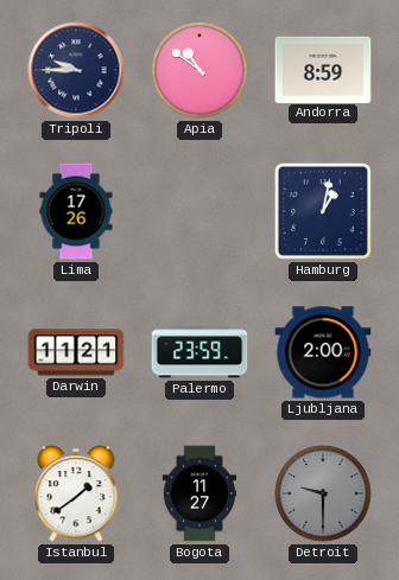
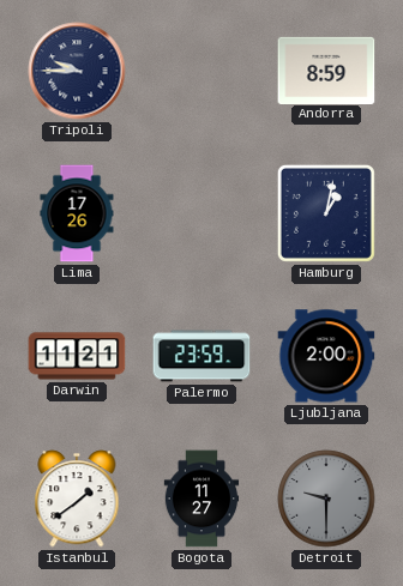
Apia: 10:51 -> none
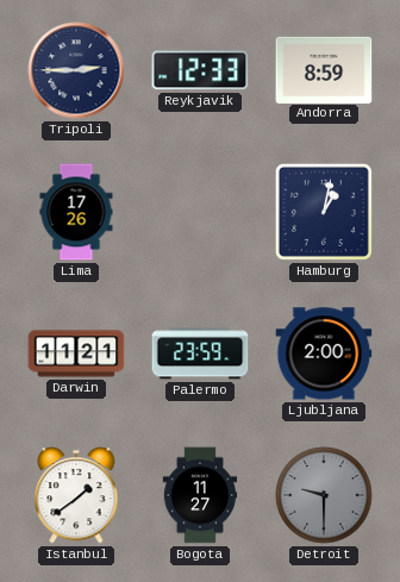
Tripoli: 9:45 -> 2:45
Reykjavik: none -> 12:33
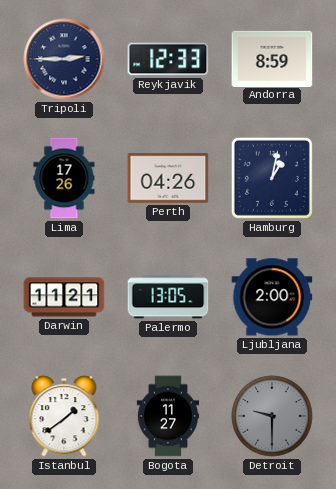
Perth: none -> 04:26
Palermo: 23:59 -> 13:05
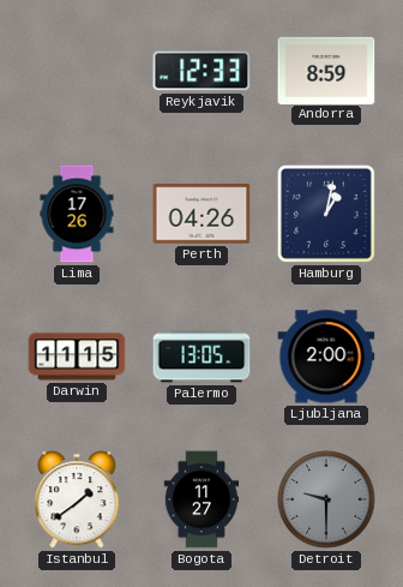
Tripoli: 2:45 -> none
Darwin: 11:21 -> 11:15
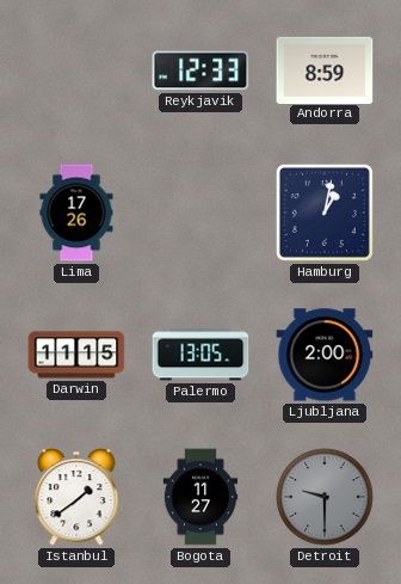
Perth: 04:26 -> none
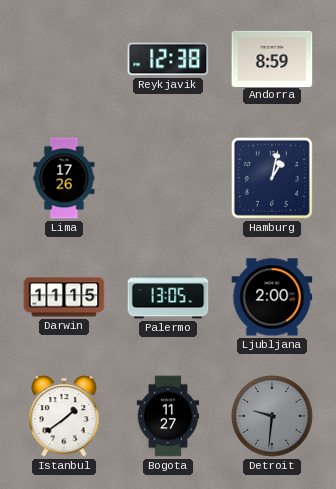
Reykjavik: 12:33 -> 12:38
Detroit: 9:30 -> 9:31
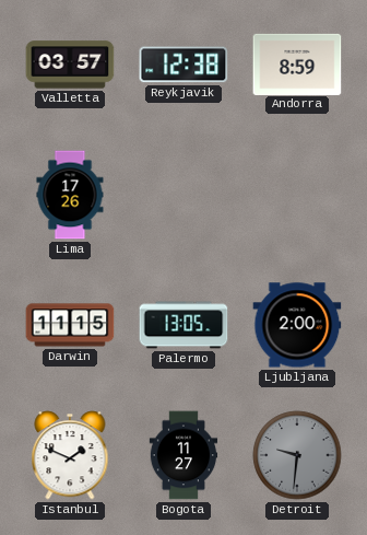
Valletta: none -> 03:57
Hamburg: 1:02 -> none
Istanbul: 1:39 -> 1:49
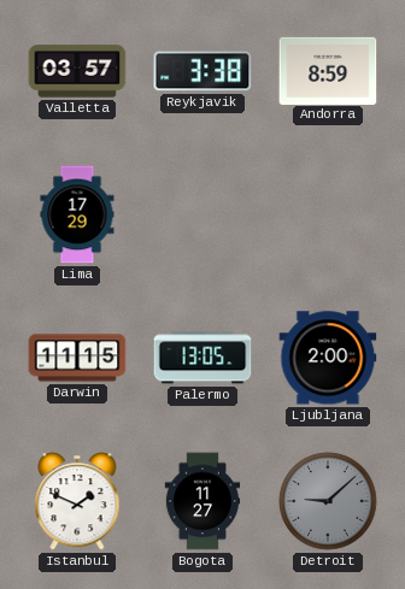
Reykjavik: 12:38 -> 3:38
Lima: 17:26 -> 17:29
Detroit: 9:31 -> 9:08
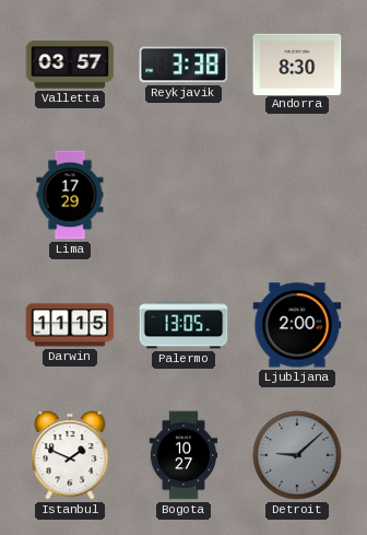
Andorra: 8:59 -> 8:30
Bogota: 11:27 -> 10:27
